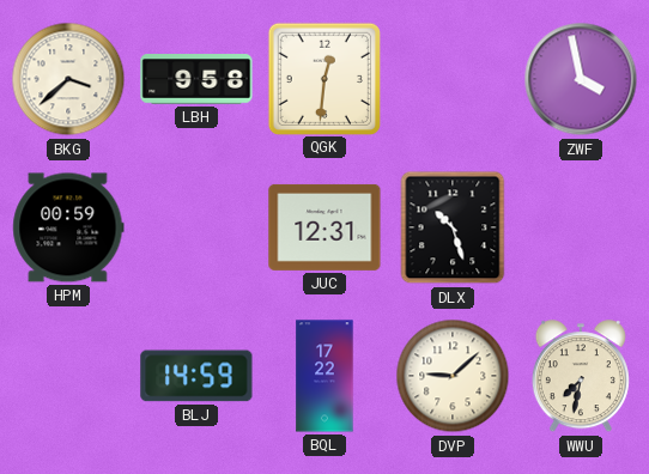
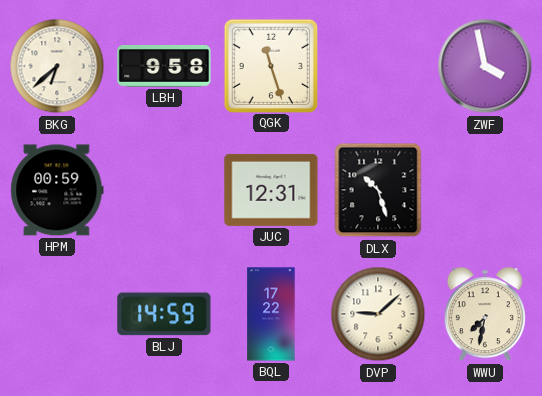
BKG: 3:38 -> 6:38
QGK: 12:31 -> 11:27
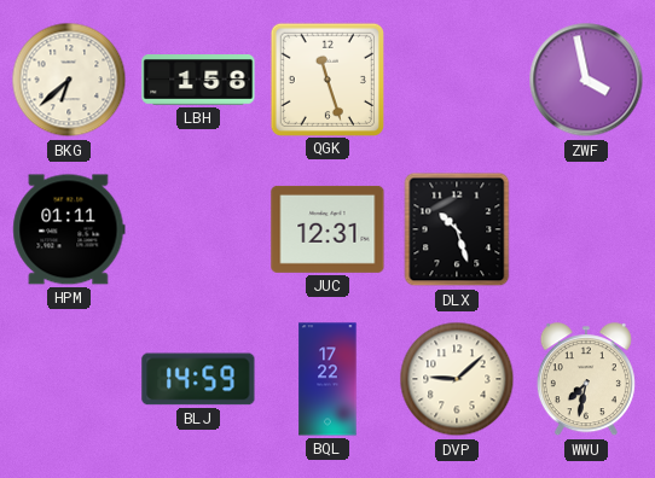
LBH: 9:58 -> 1:58
HPM: 00:59 -> 01:11
